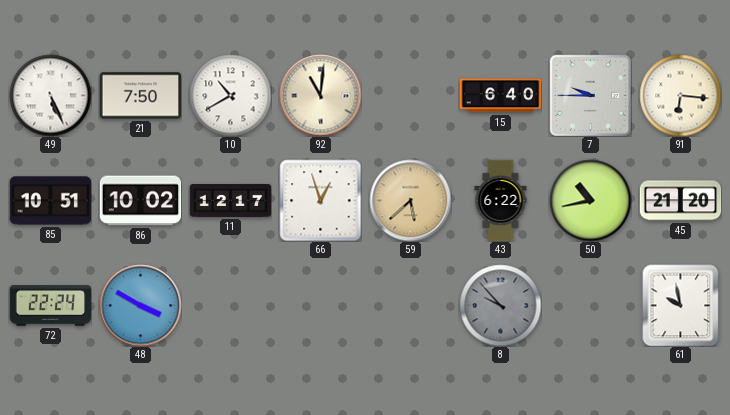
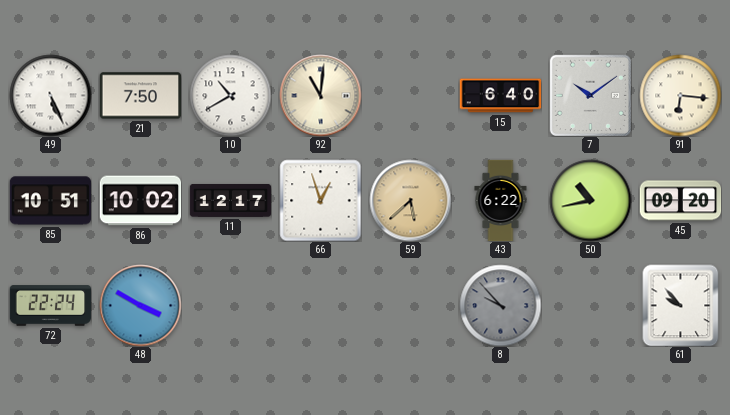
7: 9:45 -> 10:09
45: 21:20 -> 09:20
61: 9:58 -> 9:53
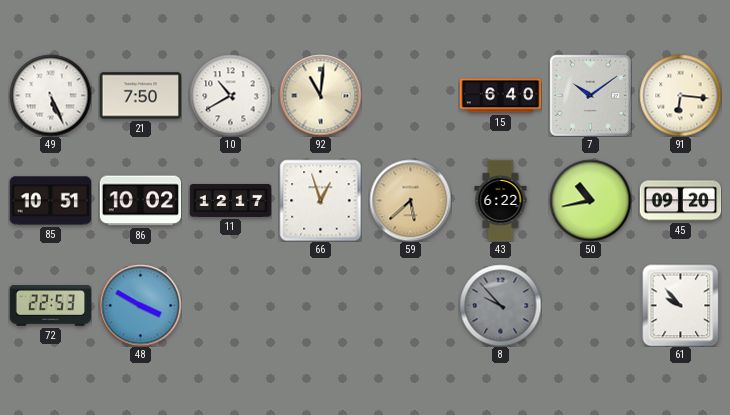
72: 22:24 -> 22:53
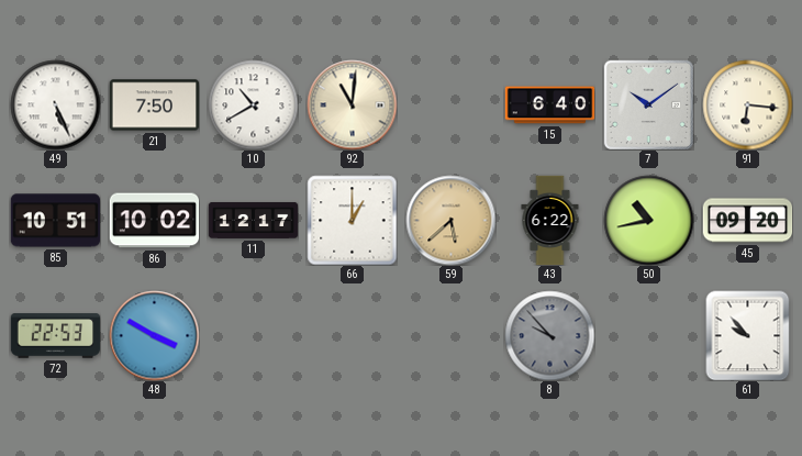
66: 12:57 -> 1:00
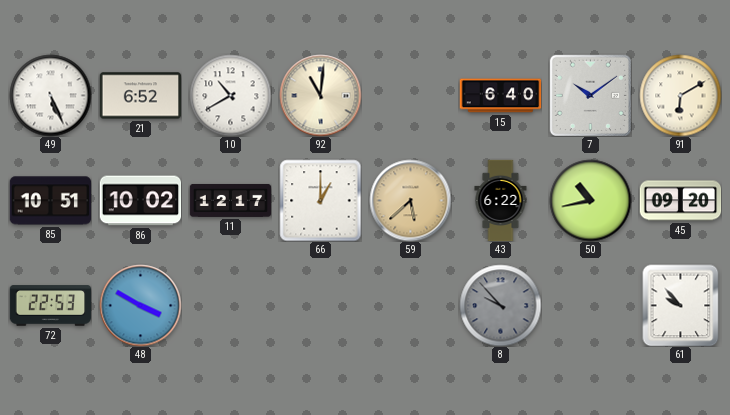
21: 7:50 -> 6:52
91: 6:16 -> 6:10
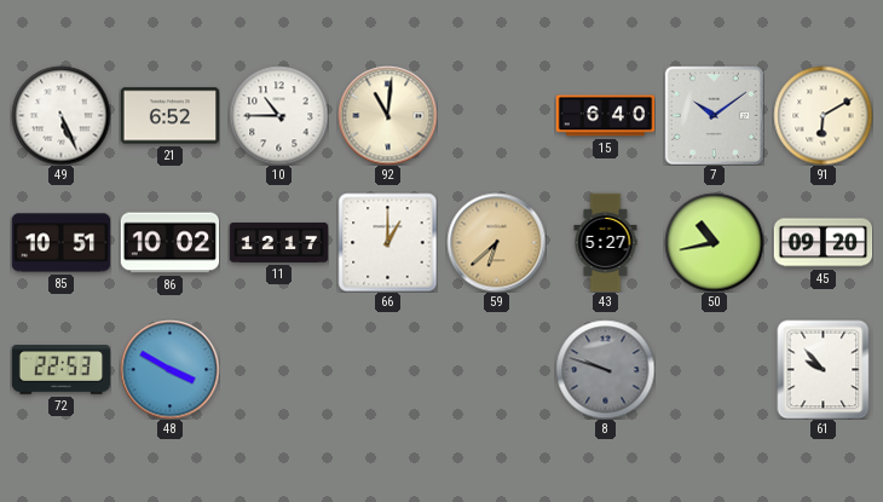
10: 10:40 -> 10:45
59: 5:38 -> 6:38
43: 6:22 -> 5:27
8: 9:53 -> 9:48
